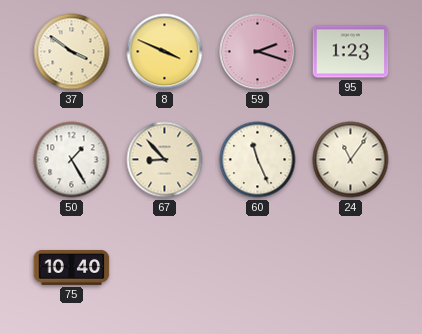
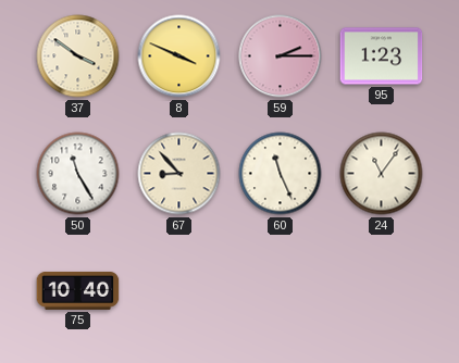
59: 2:18 -> 2:15
50: 1:25 -> 11:25
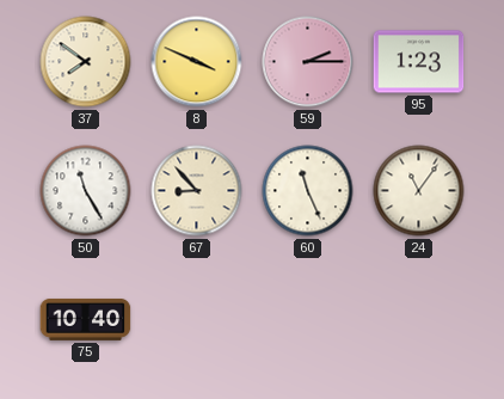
37: 3:51 -> 7:51
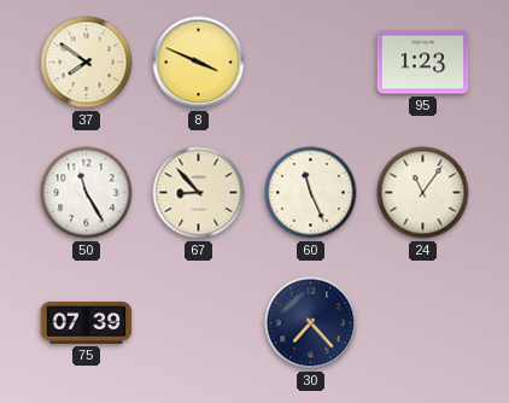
59: 2:15 -> none
75: 10:40 -> 07:39
30: none -> 7:23
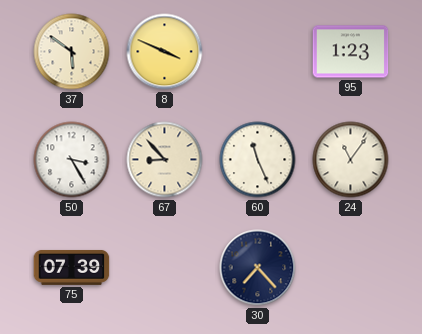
37: 7:51 -> 5:51
50: 11:25 -> 3:25
